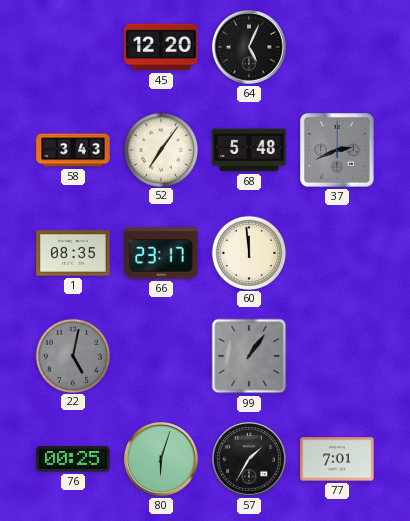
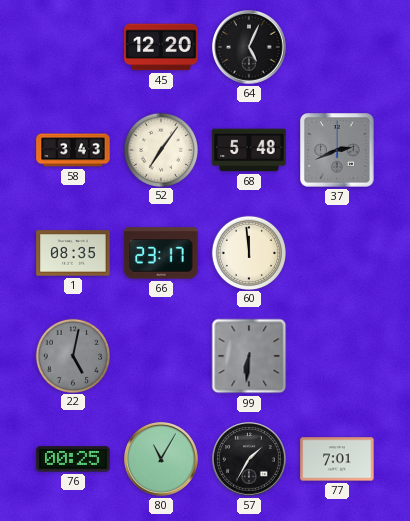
99: 1:06 -> 6:31
80: 6:03 -> 11:05
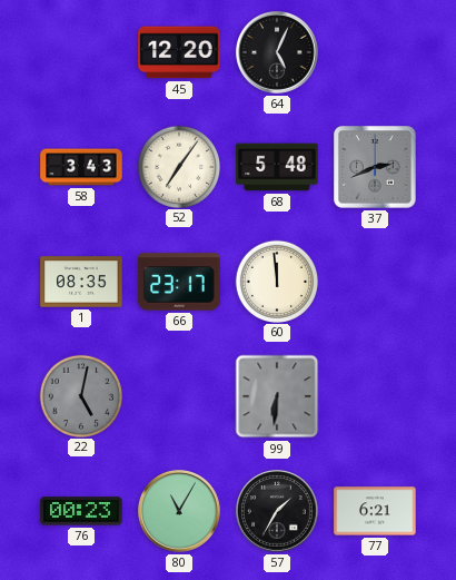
76: 00:25 -> 00:23
77: 7:01 -> 6:21
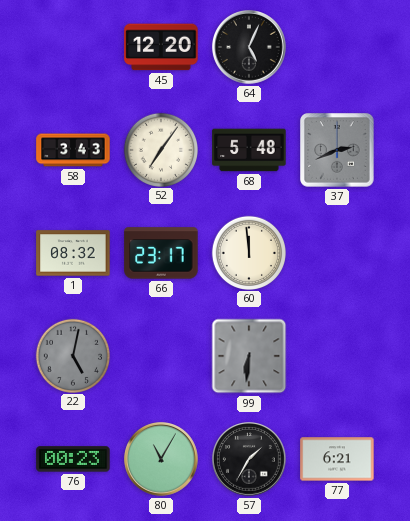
1: 08:35 -> 08:32
